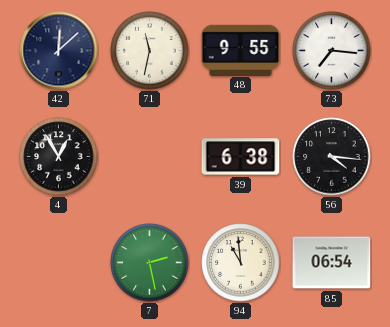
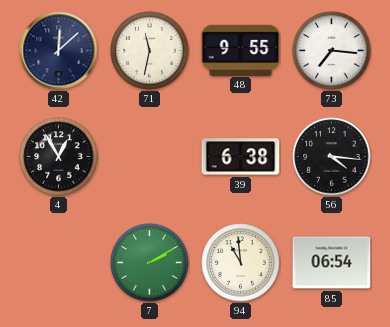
7: 2:28 -> 2:10
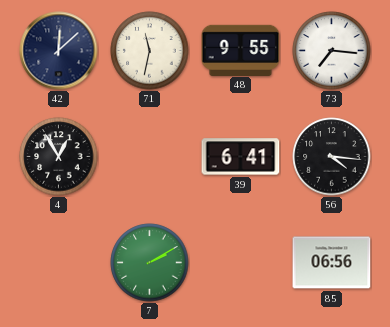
39: 6:38 -> 6:41
94: 10:59 -> none
85: 06:54 -> 06:56
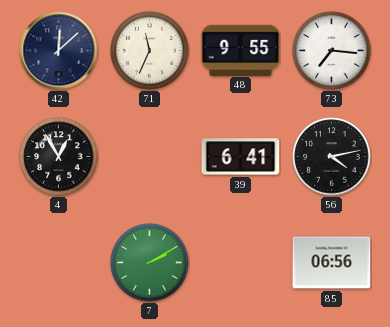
71: 11:32 -> 11:34
56: 4:16 -> 4:13
